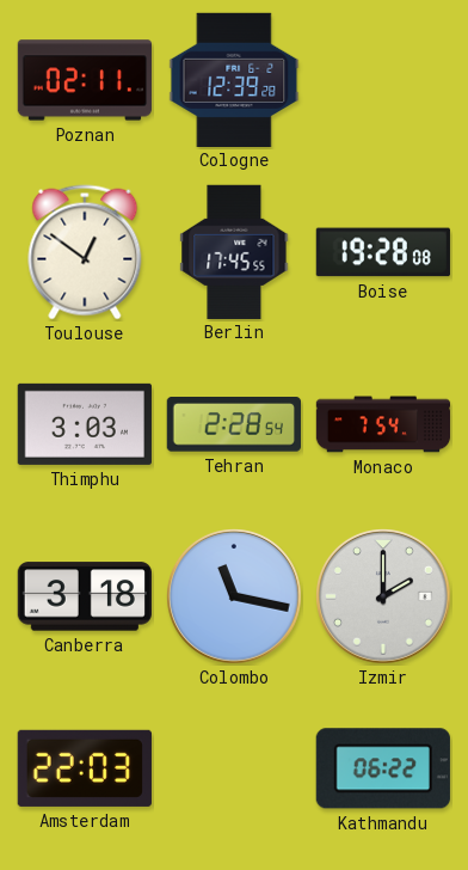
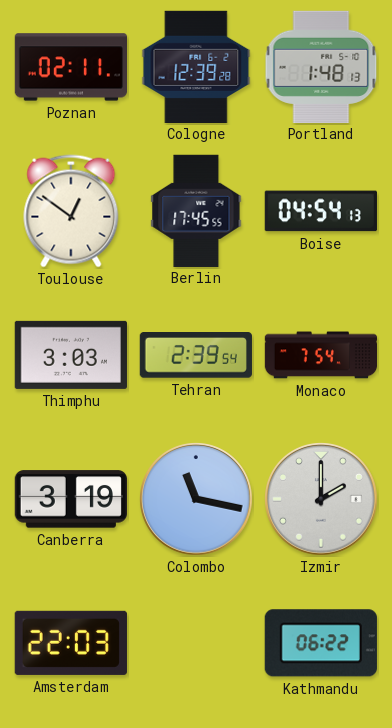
Portland: none -> 1:48
Boise: 19:28 -> 04:54
Tehran: 2:28 -> 2:39
Canberra: 3:18 -> 3:19
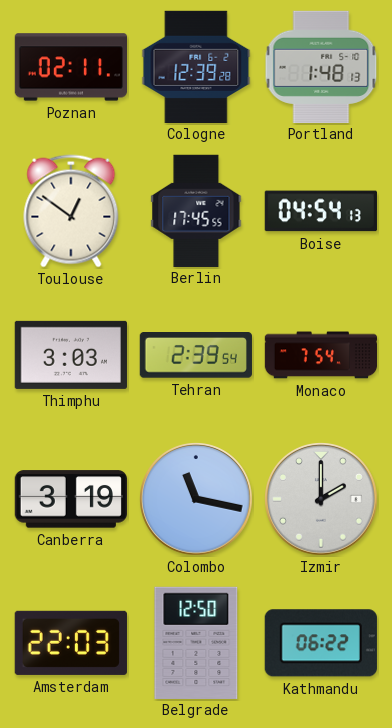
Belgrade: none -> 12:50
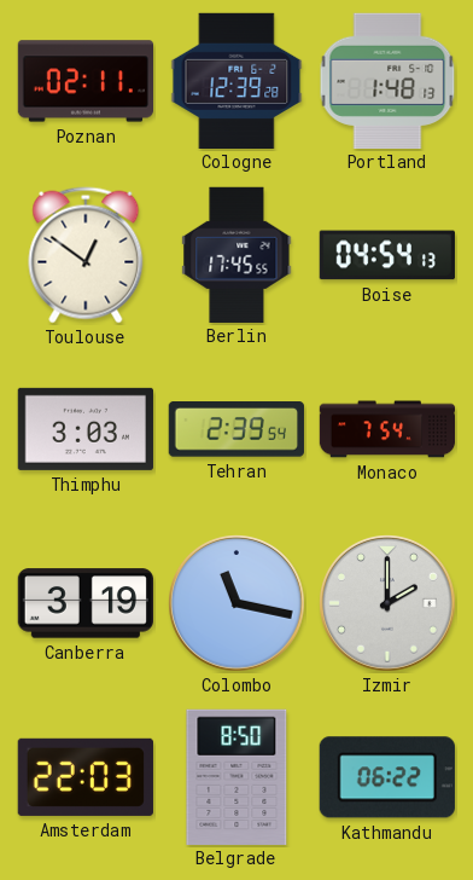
Belgrade: 12:50 -> 8:50
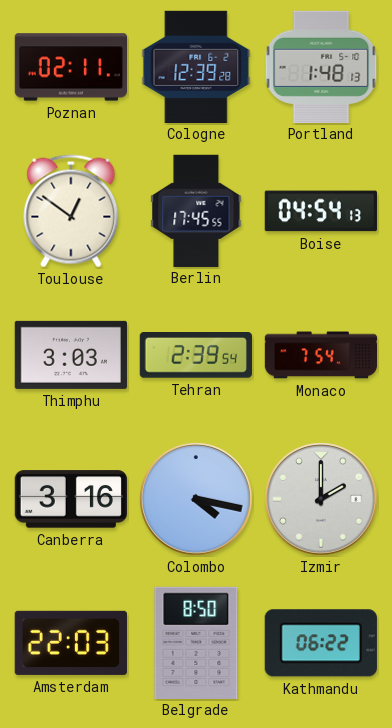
Canberra: 3:19 -> 3:16
Colombo: 11:17 -> 4:17
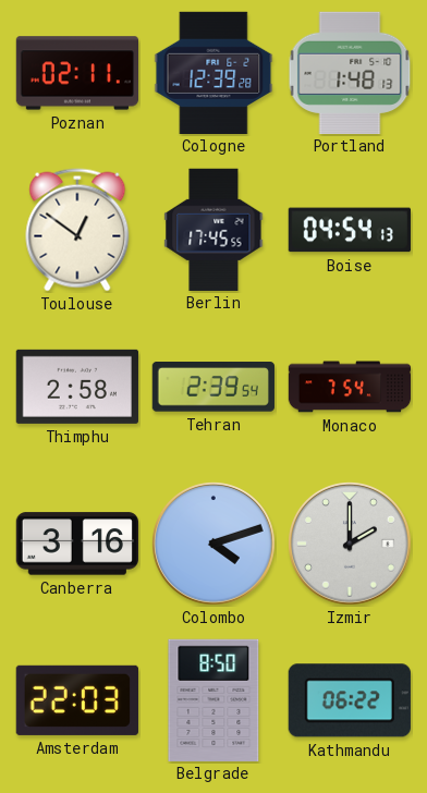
Thimphu: 3:03 -> 2:58
Colombo: 4:17 -> 4:12
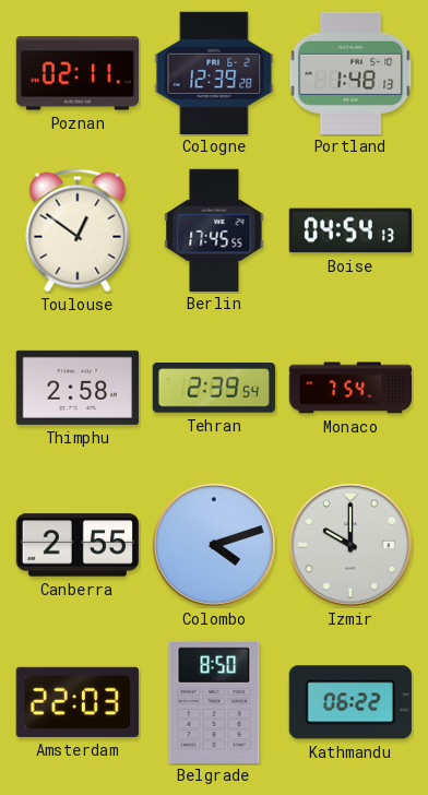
Canberra: 3:16 -> 2:55
Izmir: 2:00 -> 10:00
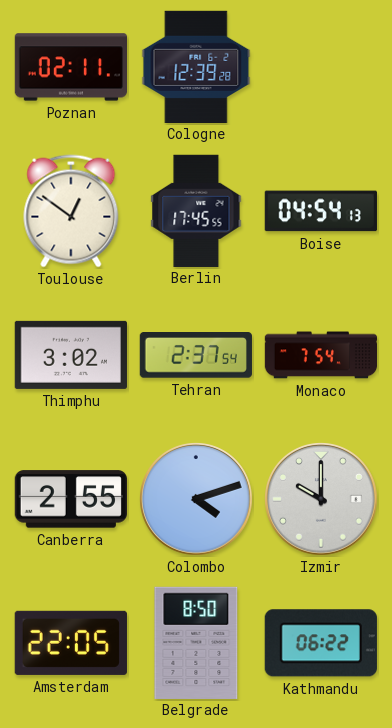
Portland: 1:48 -> none
Thimphu: 2:58 -> 3:02
Tehran: 2:39 -> 2:37
Amsterdam: 22:03 -> 22:05
